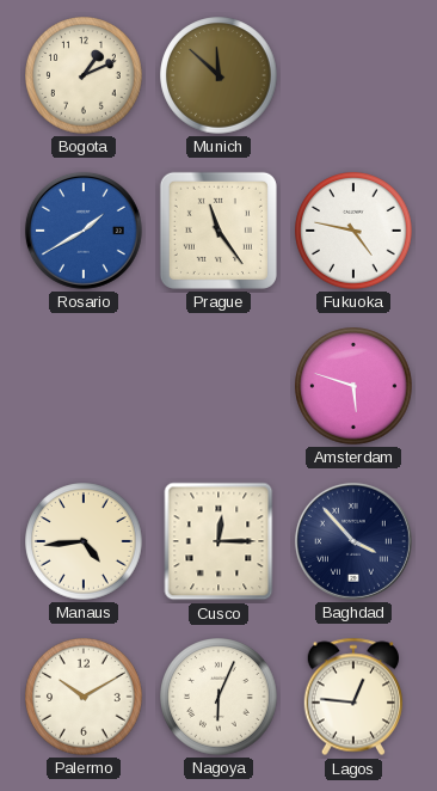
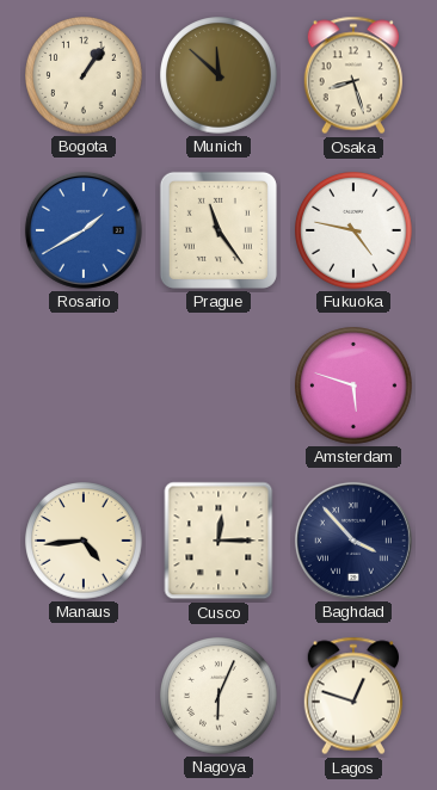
Bogota: 1:11 -> 1:06
Osaka: none -> 8:27
Palermo: 10:10 -> none
Lagos: 12:46 -> 12:48
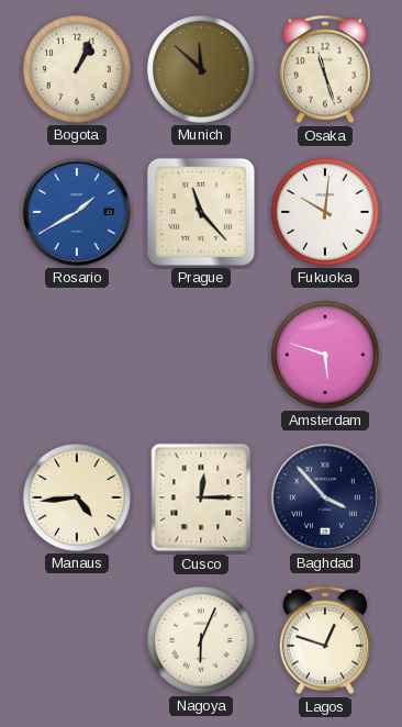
Bogota: 1:06 -> 1:04
Osaka: 8:27 -> 11:27
Prague: 11:24 -> 11:23
Fukuoka: 4:47 -> 10:01
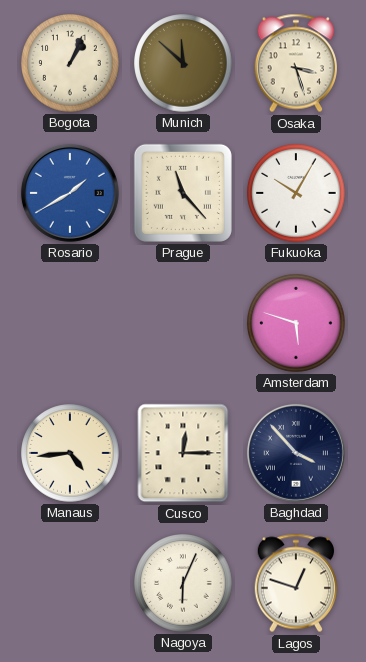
Osaka: 11:27 -> 3:27
Fukuoka: 10:01 -> 10:05
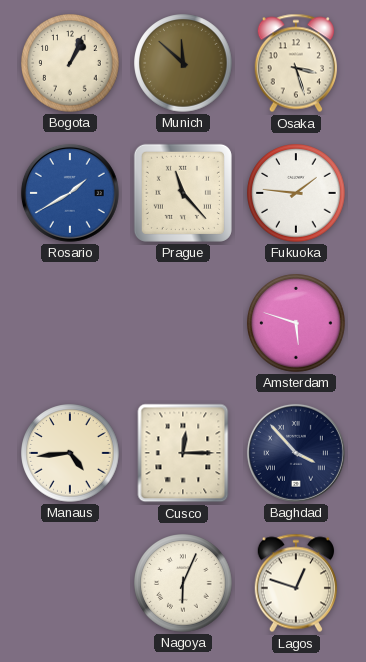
Fukuoka: 10:05 -> 1:46
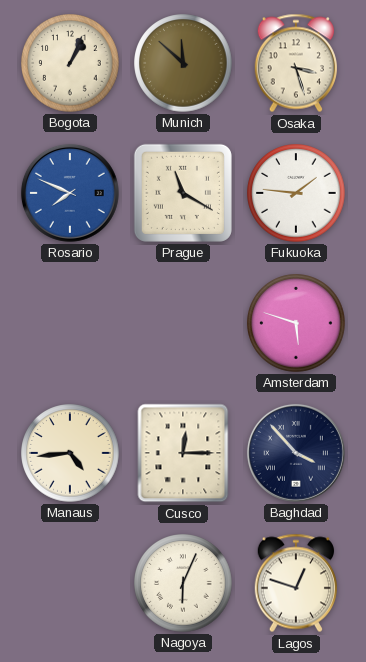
Rosario: 1:40 -> 7:49
Prague: 11:23 -> 11:20
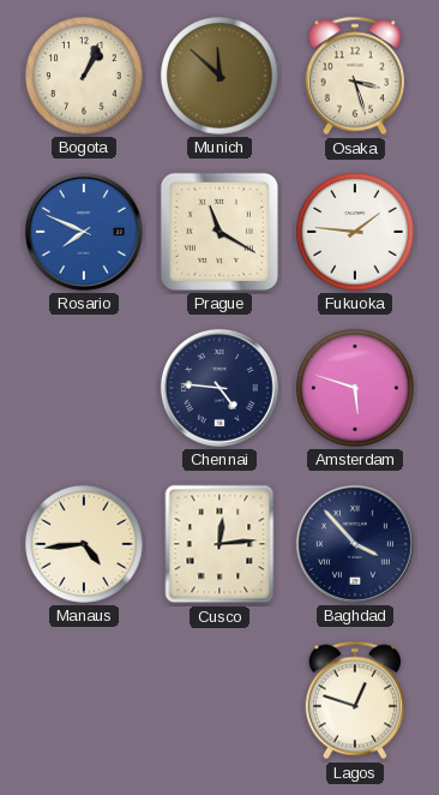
Chennai: none -> 4:46
Cusco: 12:15 -> 12:14
Nagoya: 6:04 -> none
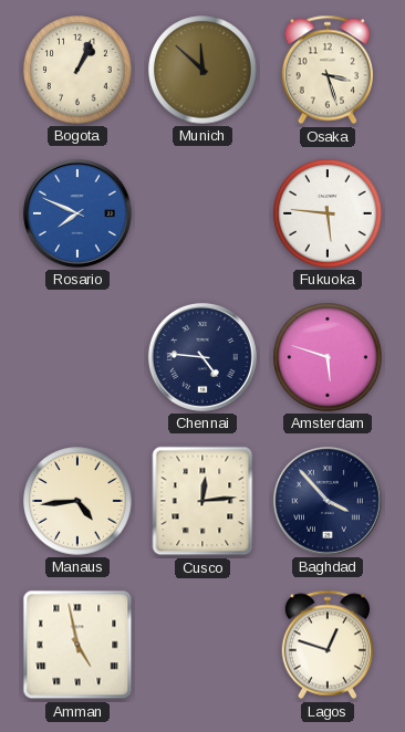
Prague: 11:20 -> none
Fukuoka: 1:46 -> 5:46
Amman: none -> 4:58
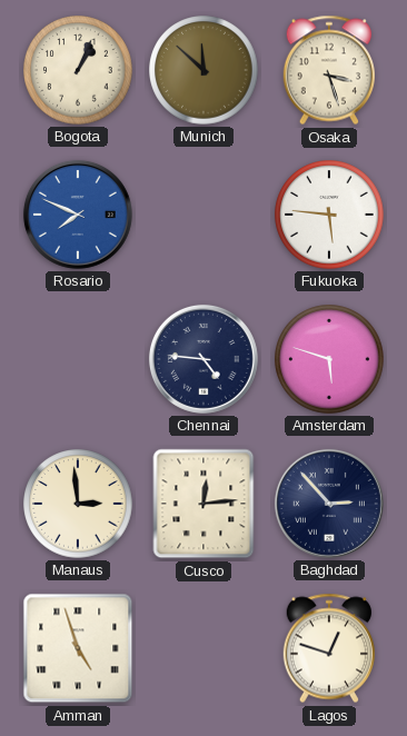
Manaus: 4:44 -> 2:59
Baghdad: 3:53 -> 2:53
Amman: 4:58 -> 4:57
